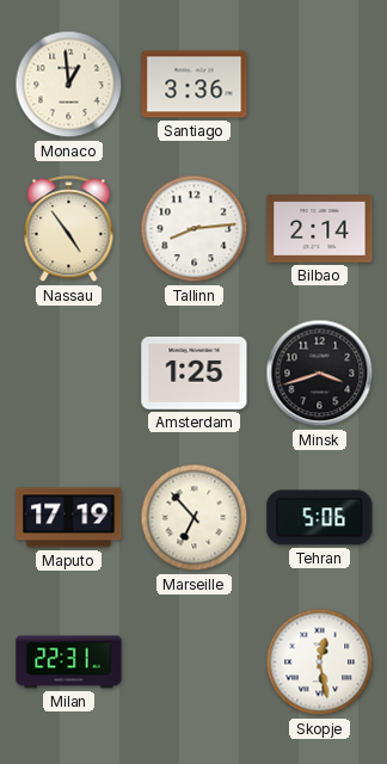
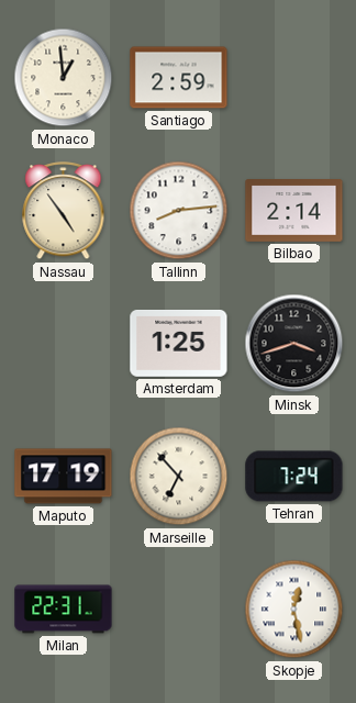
Santiago: 3:36 -> 2:59
Tehran: 5:06 -> 7:24
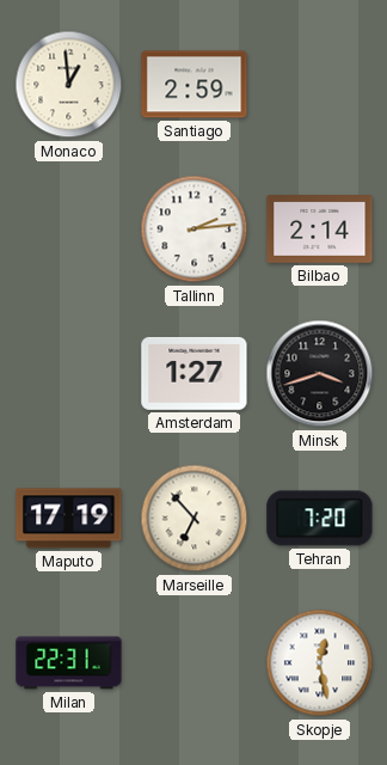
Nassau: 4:54 -> none
Tallinn: 8:14 -> 2:14
Amsterdam: 1:25 -> 1:27
Tehran: 7:24 -> 7:20
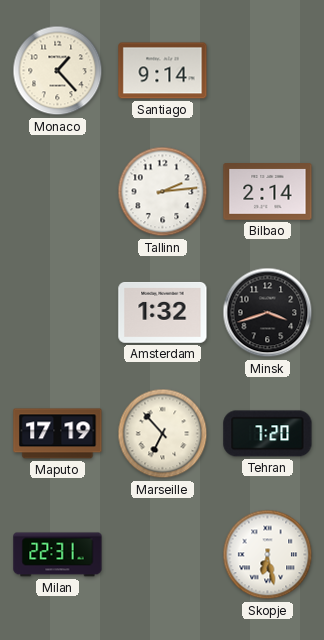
Monaco: 12:59 -> 1:23
Santiago: 2:59 -> 9:14
Amsterdam: 1:27 -> 1:32
Skopje: 12:28 -> 6:28
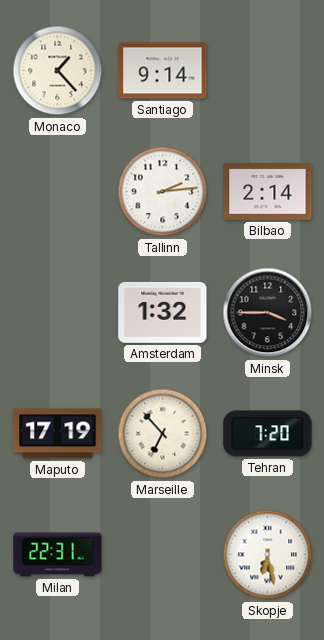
Minsk: 3:42 -> 3:45
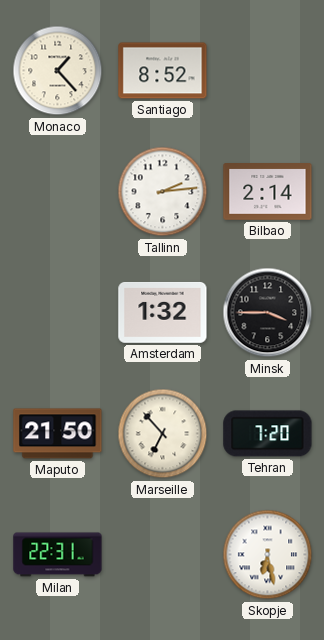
Santiago: 9:14 -> 8:52
Maputo: 17:19 -> 21:50
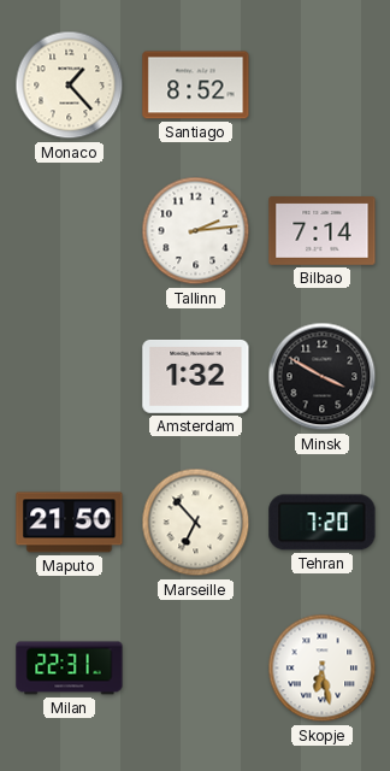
Bilbao: 2:14 -> 7:14
Minsk: 3:45 -> 3:50
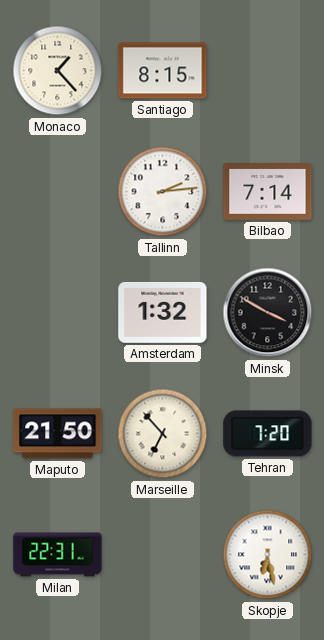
Santiago: 8:52 -> 8:15
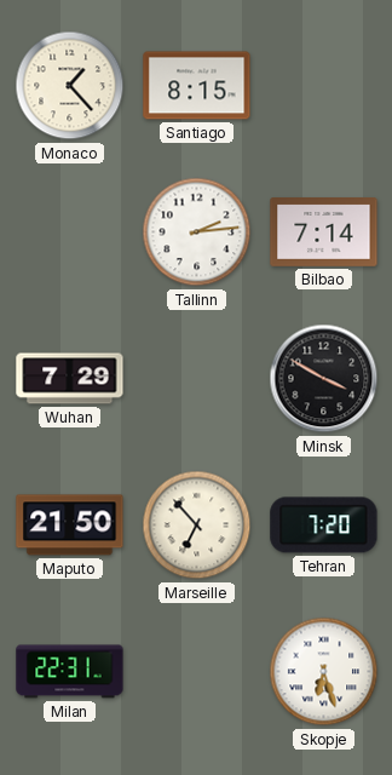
Wuhan: none -> 7:29
Amsterdam: 1:32 -> none
Skopje: 6:28 -> 6:27
